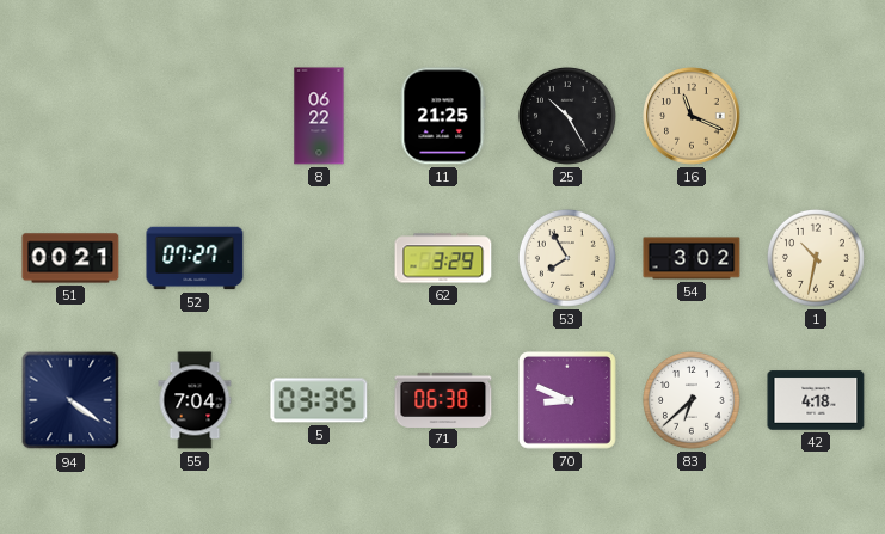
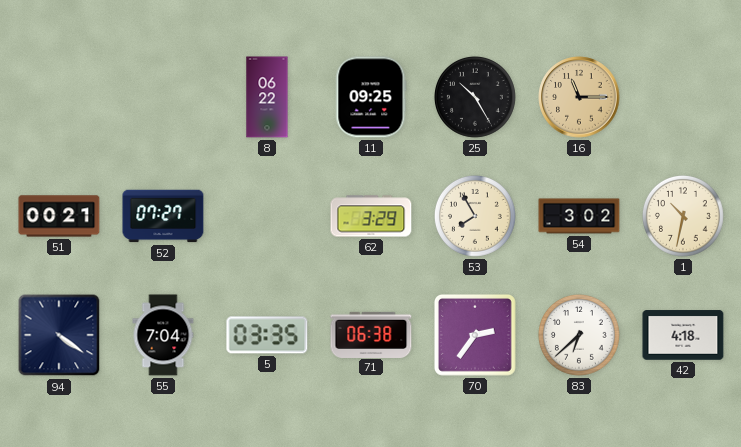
11: 21:25 -> 09:25
16: 11:19 -> 11:15
70: 8:49 -> 2:36
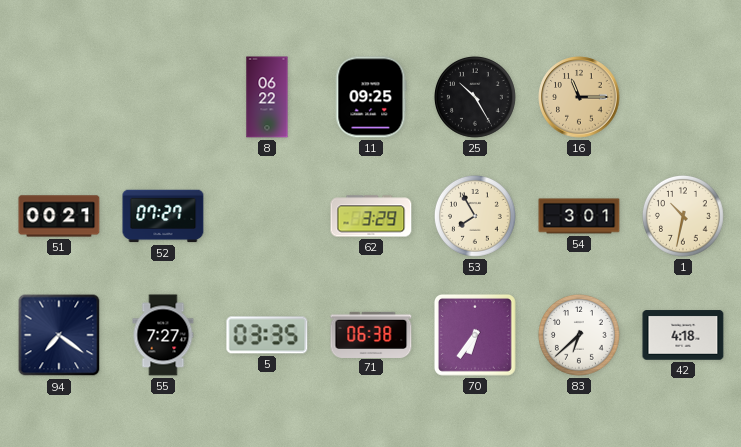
54: 3:02 -> 3:01
94: 4:21 -> 7:21
55: 7:04 -> 7:27
70: 2:36 -> 6:36
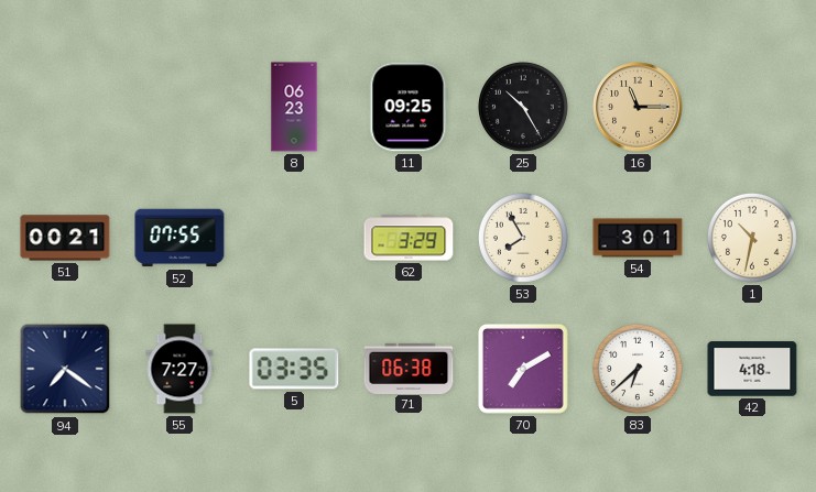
8: 06:22 -> 06:23
52: 07:27 -> 07:55
70: 6:36 -> 7:10
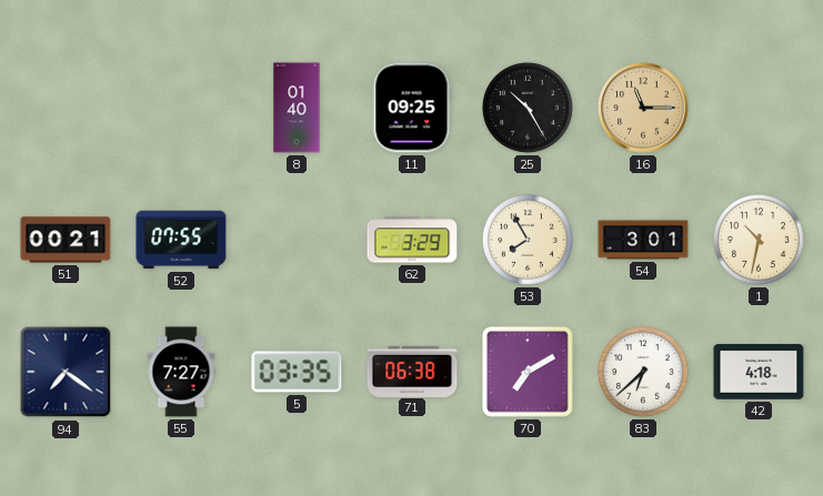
8: 06:23 -> 01:40
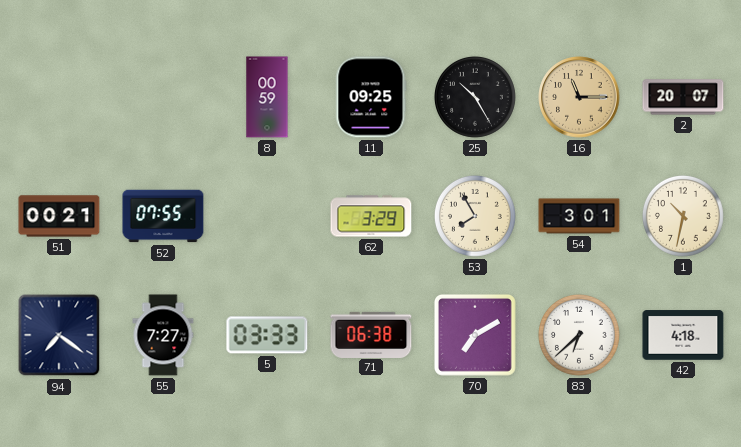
8: 01:40 -> 00:59
2: none -> 20:07
5: 03:35 -> 03:33
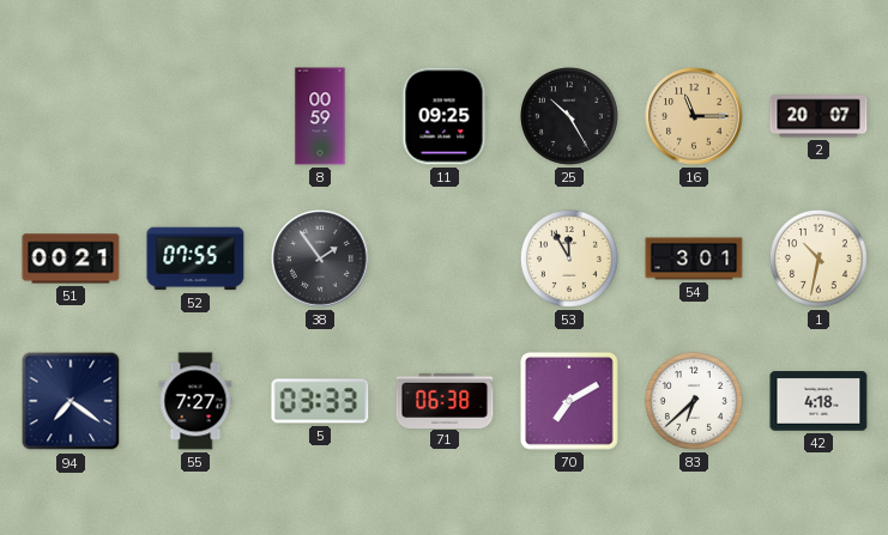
38: none -> 1:54
62: 3:29 -> none
53: 7:55 -> 11:55
